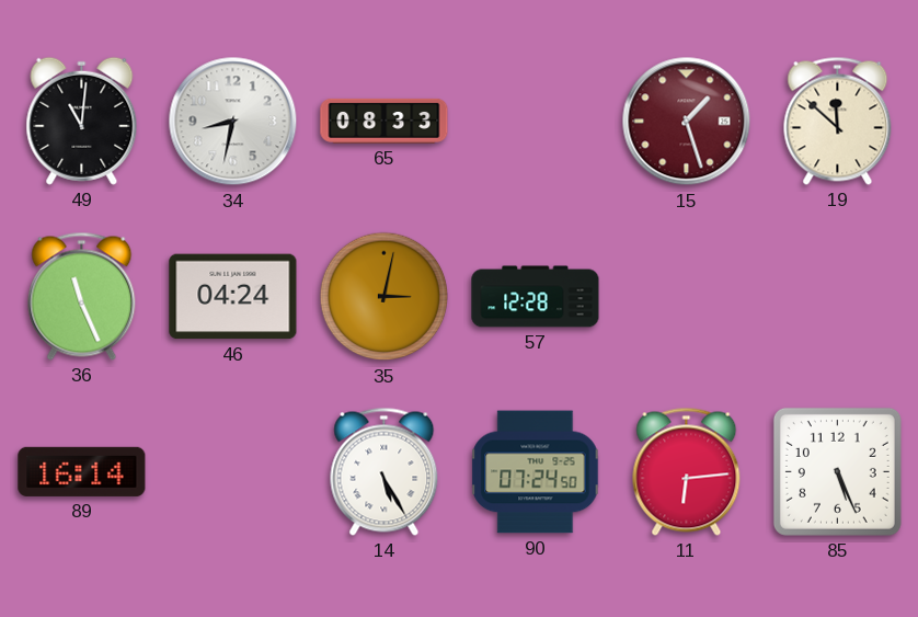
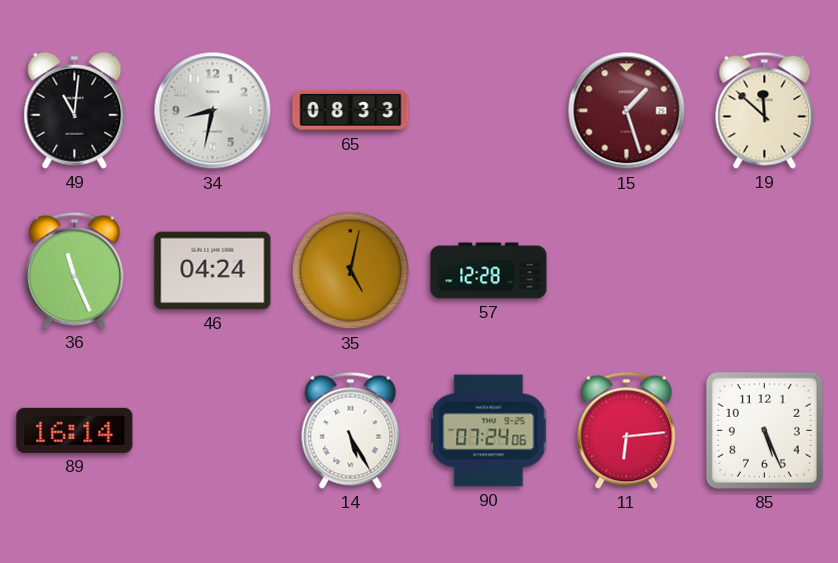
35: 3:02 -> 5:02
90: 07:24:50 -> 07:24:06
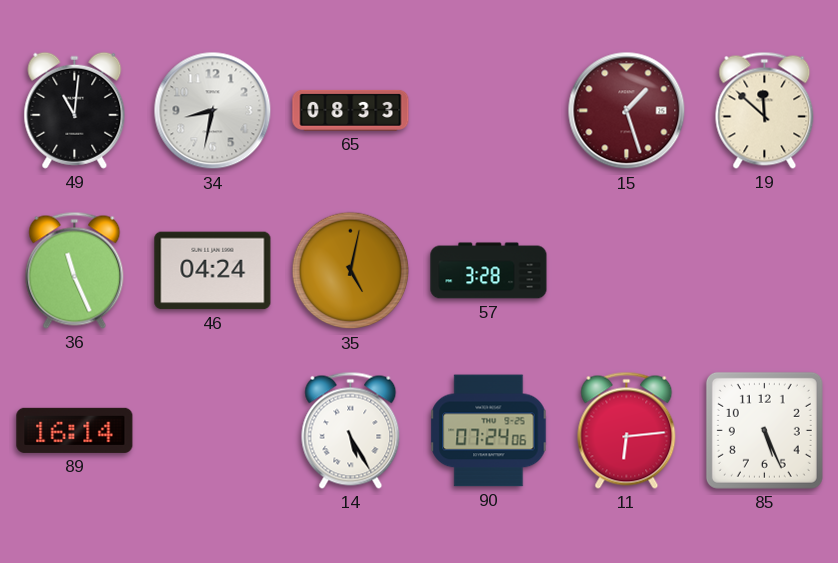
57: 12:28 -> 3:28
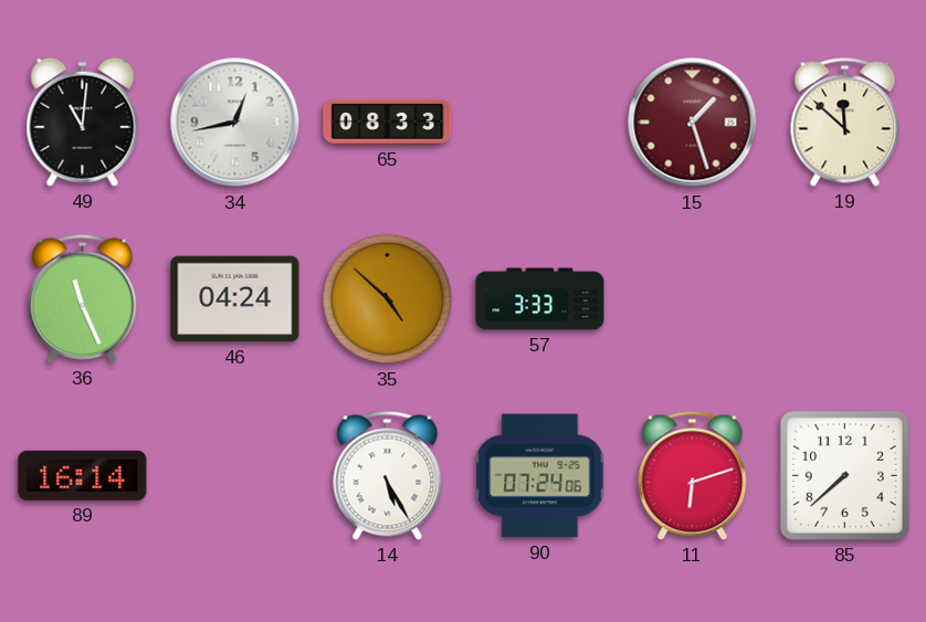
34: 8:32 -> 12:43
35: 5:02 -> 4:52
57: 3:28 -> 3:33
11: 6:14 -> 6:12
85: 5:26 -> 7:38
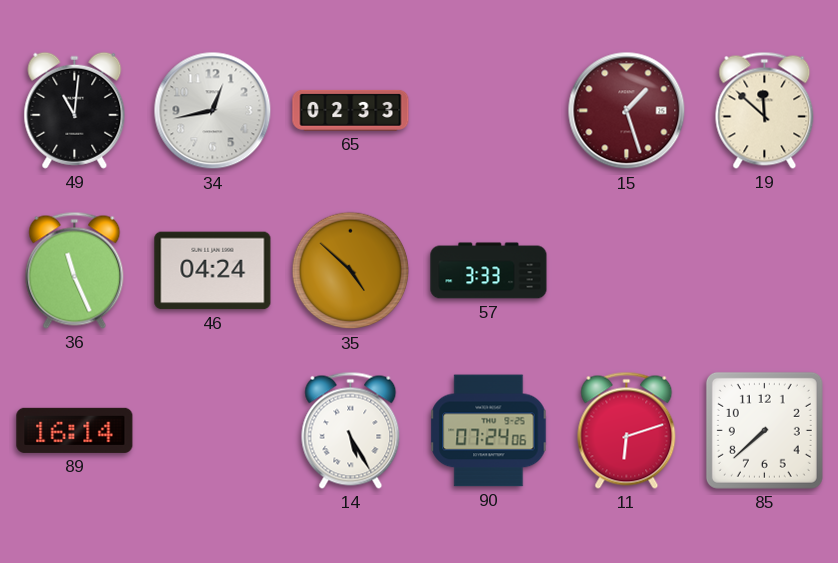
65: 08:33 -> 02:33
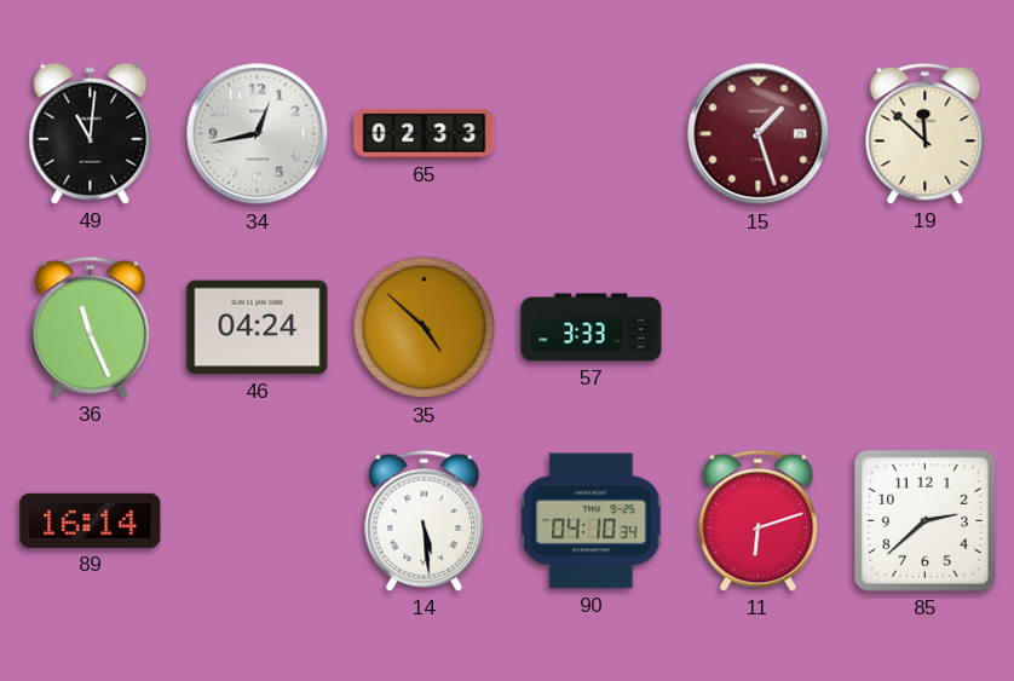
14: 5:25 -> 5:29
90: 07:24 -> 04:10
85: 7:38 -> 2:38
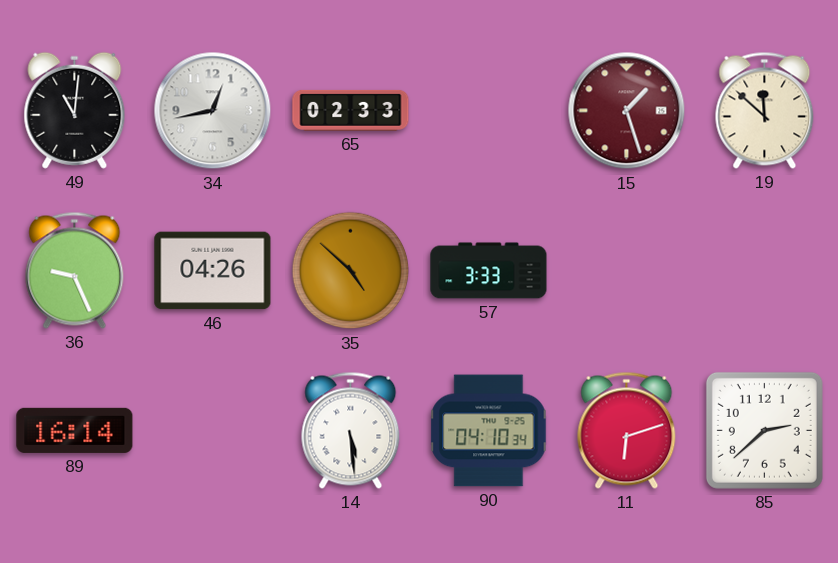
36: 11:26 -> 9:26
46: 04:24 -> 04:26
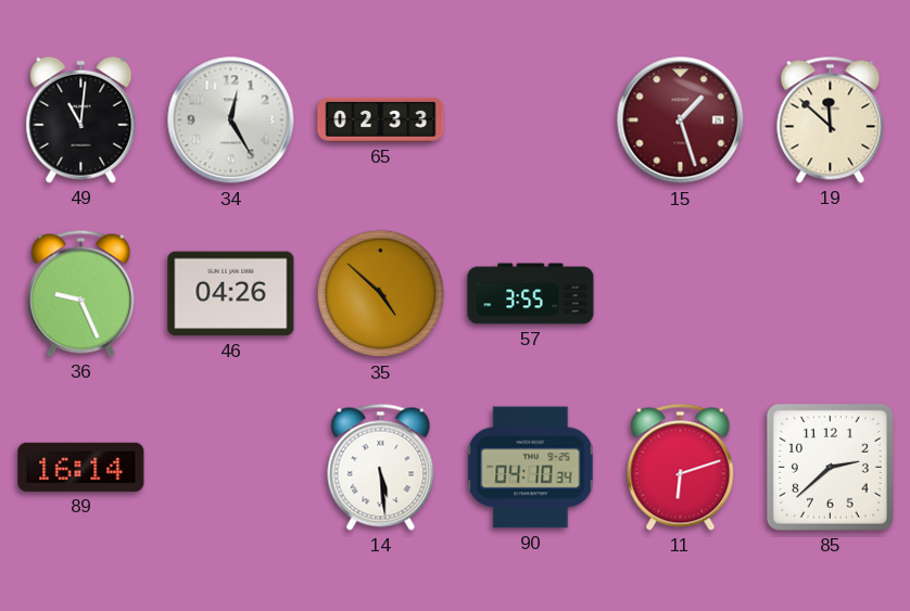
34: 12:43 -> 12:25
57: 3:33 -> 3:55
